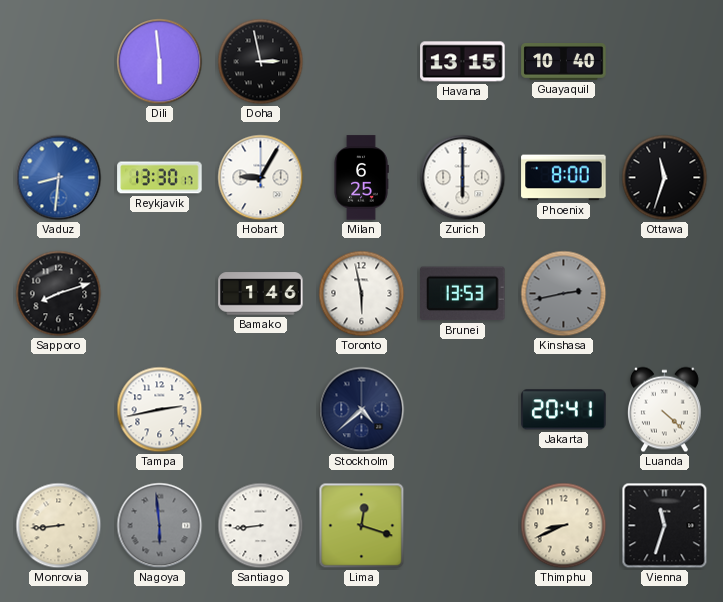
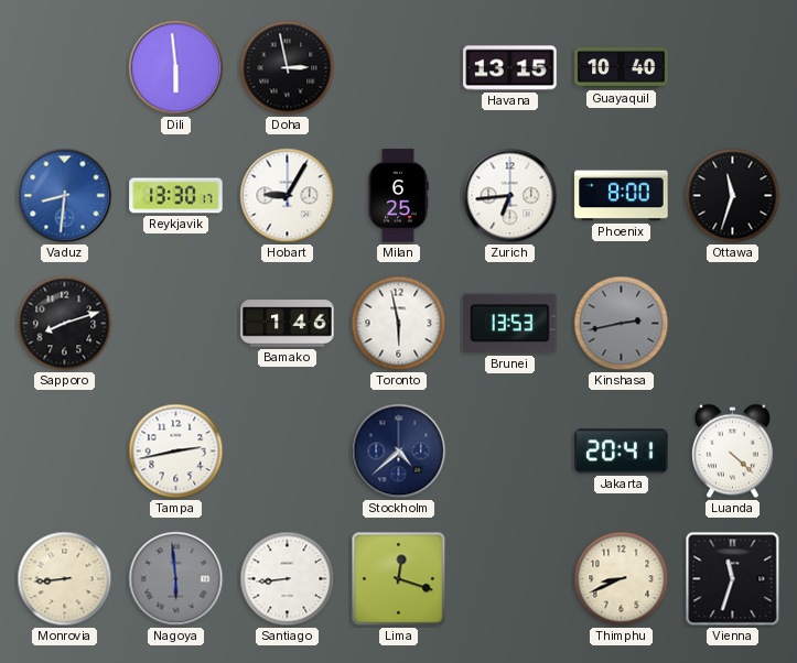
Zurich: 6:00 -> 6:44
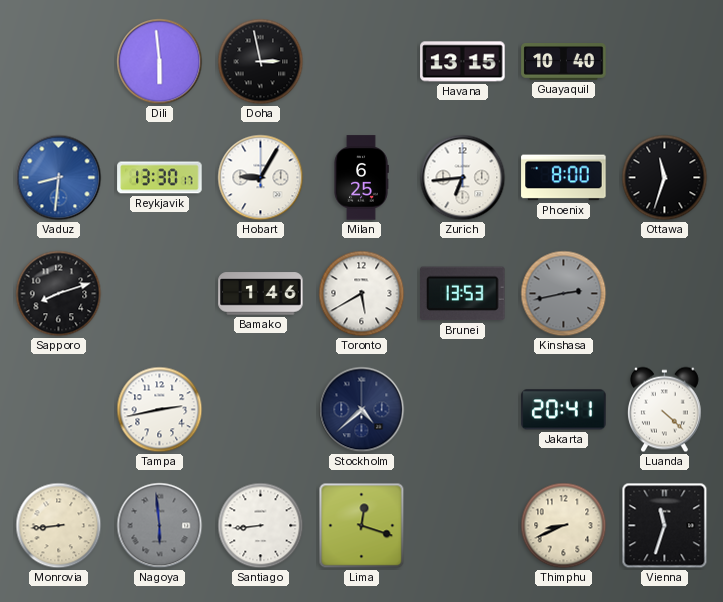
Toronto: 5:58 -> 5:40
